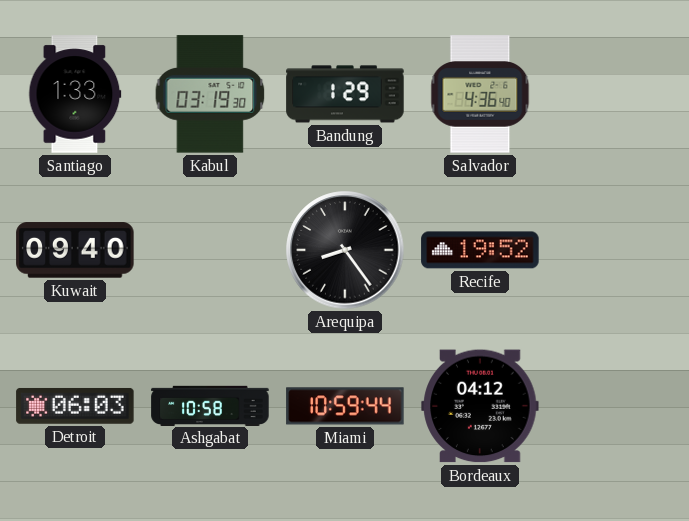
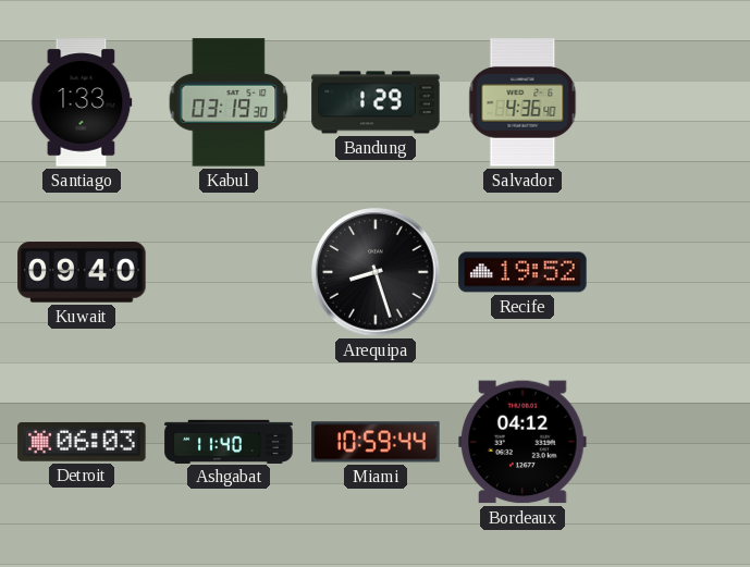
Arequipa: 8:24 -> 8:27
Ashgabat: 10:58 -> 11:40
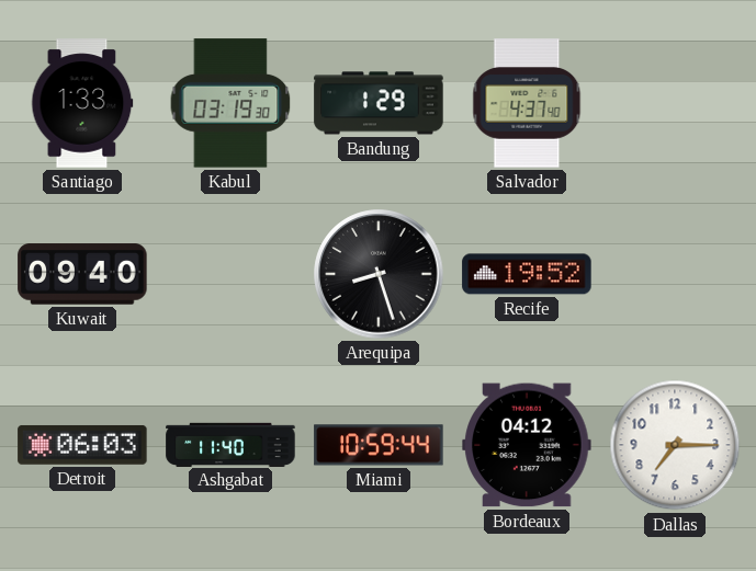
Salvador: 4:36 -> 4:37
Dallas: none -> 7:15
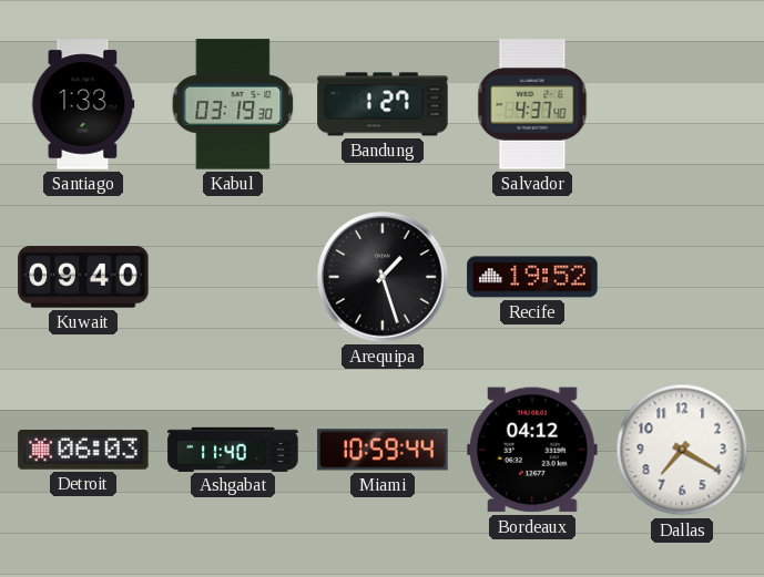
Bandung: 1:29 -> 1:27
Arequipa: 8:27 -> 1:27
Dallas: 7:15 -> 7:20
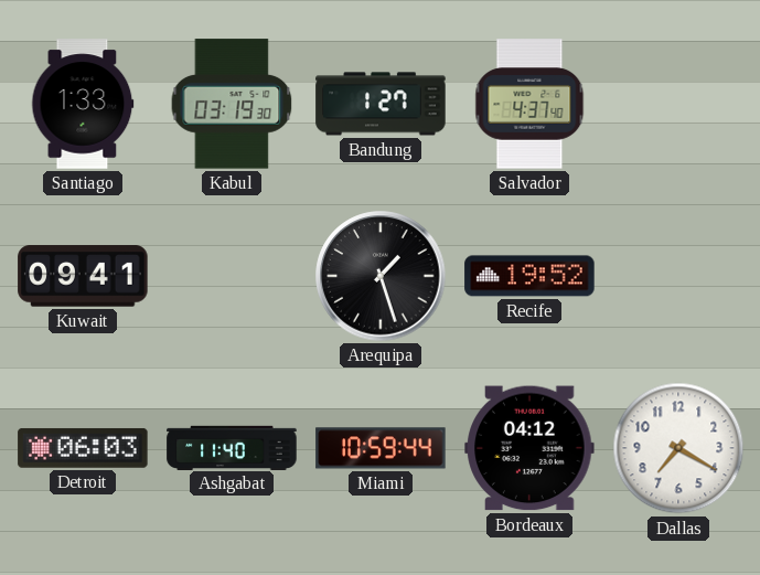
Kuwait: 09:40 -> 09:41
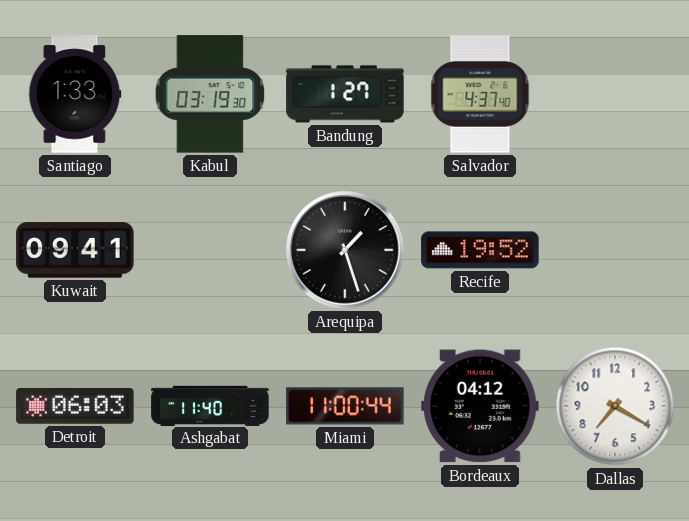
Miami: 10:59 -> 11:00
